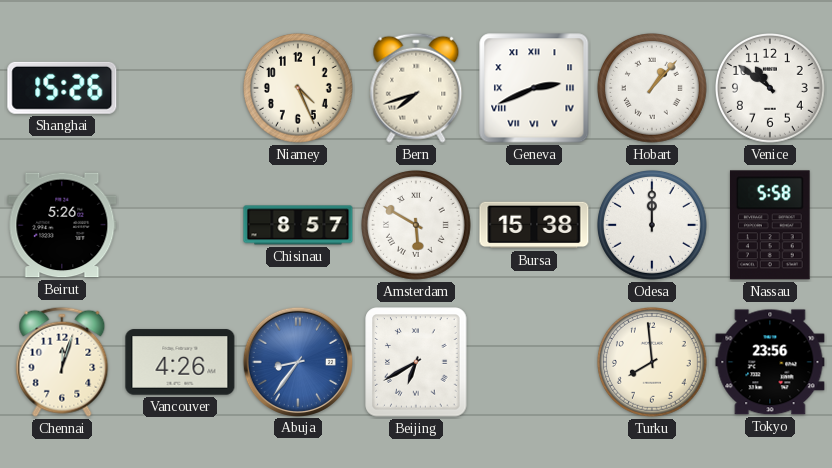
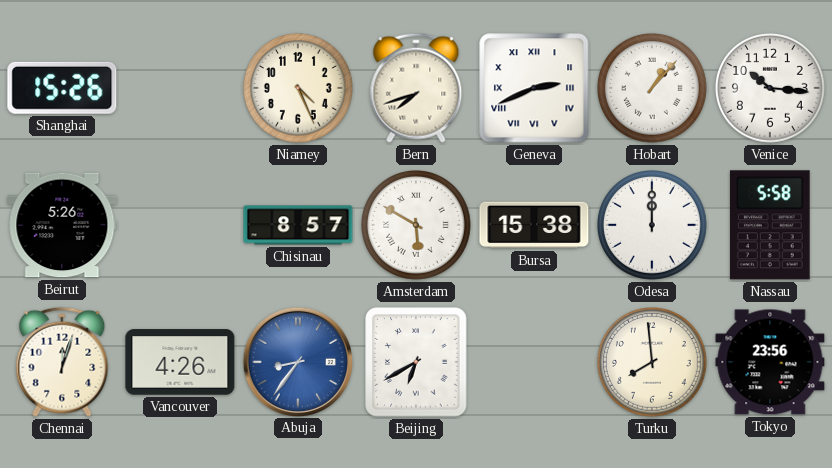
Venice: 10:51 -> 10:16
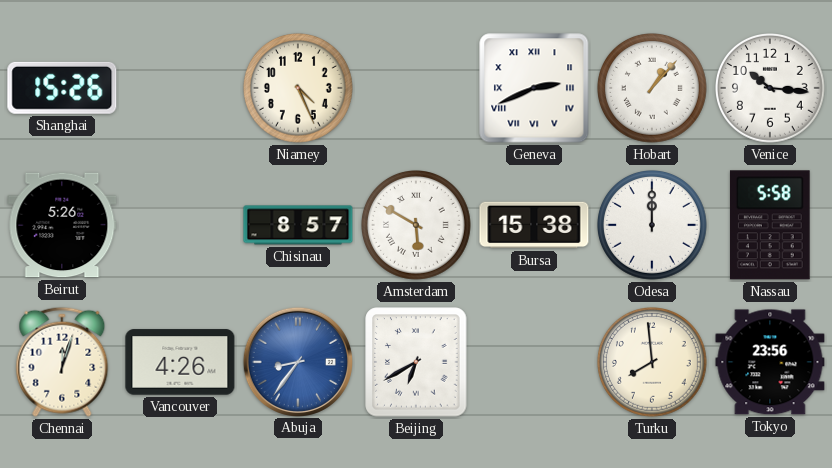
Bern: 7:42 -> none
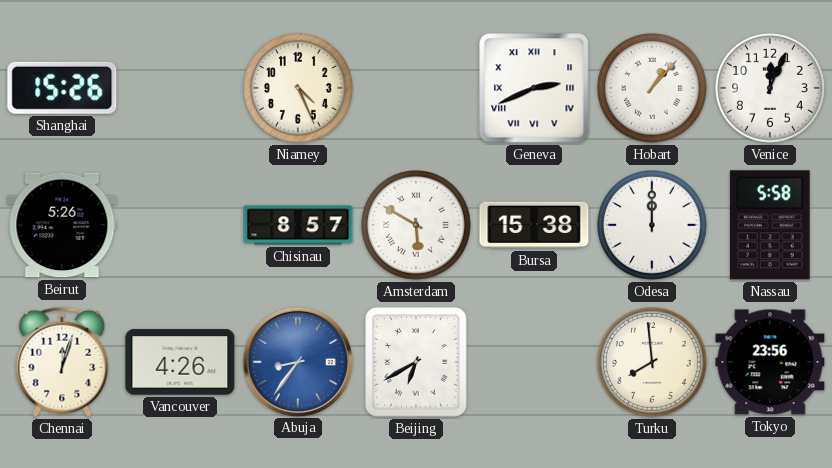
Venice: 10:16 -> 12:04
